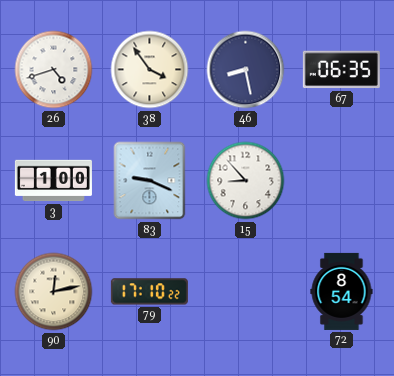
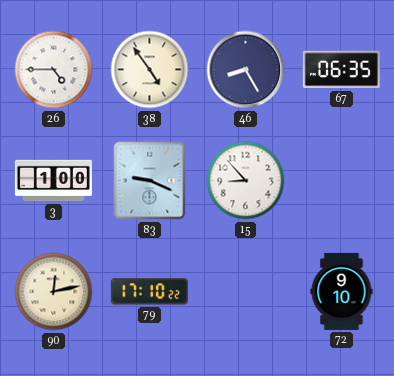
26: 4:42 -> 4:45
38: 3:54 -> 4:54
46: 8:28 -> 8:25
72: 8:54 -> 9:10
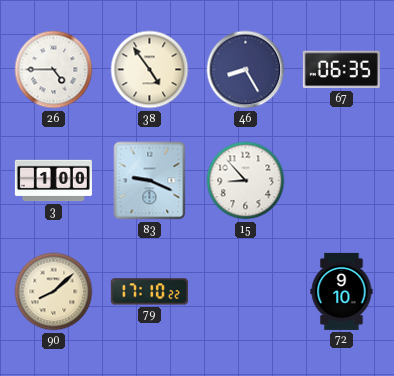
90: 12:13 -> 8:08
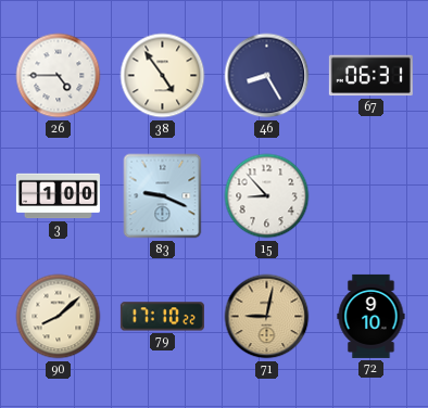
67: 06:35 -> 06:31
71: none -> 9:02
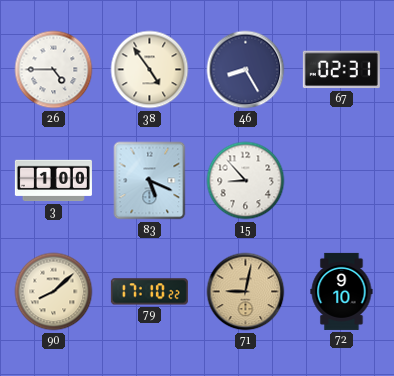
67: 06:31 -> 02:31
83: 9:19 -> 5:19
